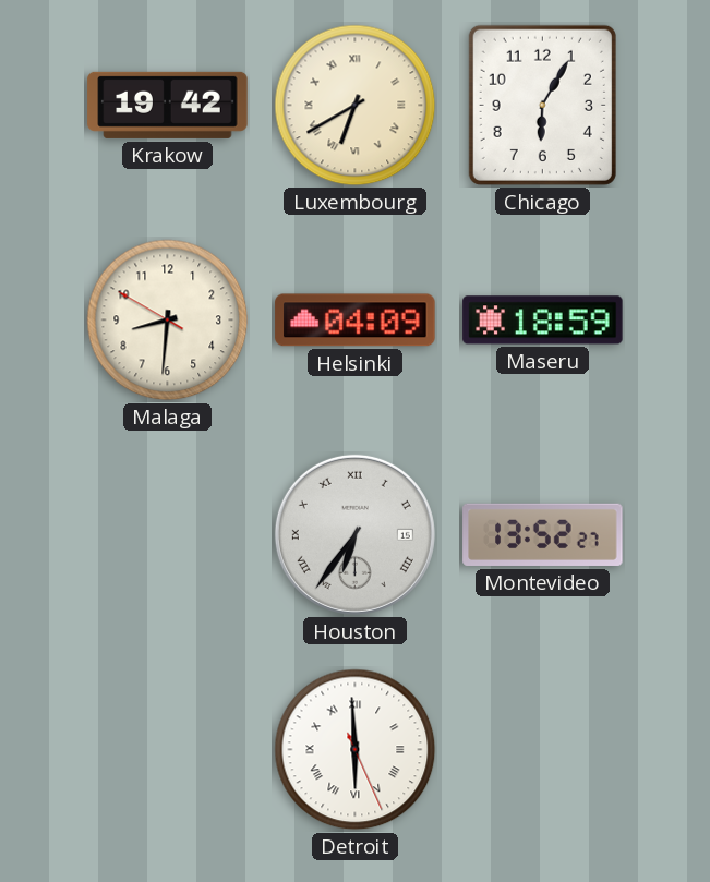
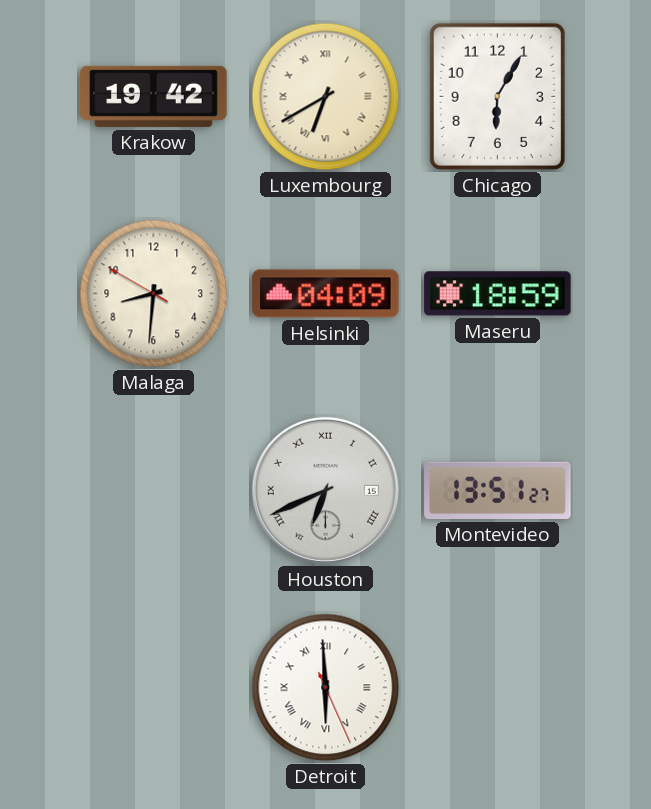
Houston: 6:36 -> 6:41
Montevideo: 13:52 -> 13:51
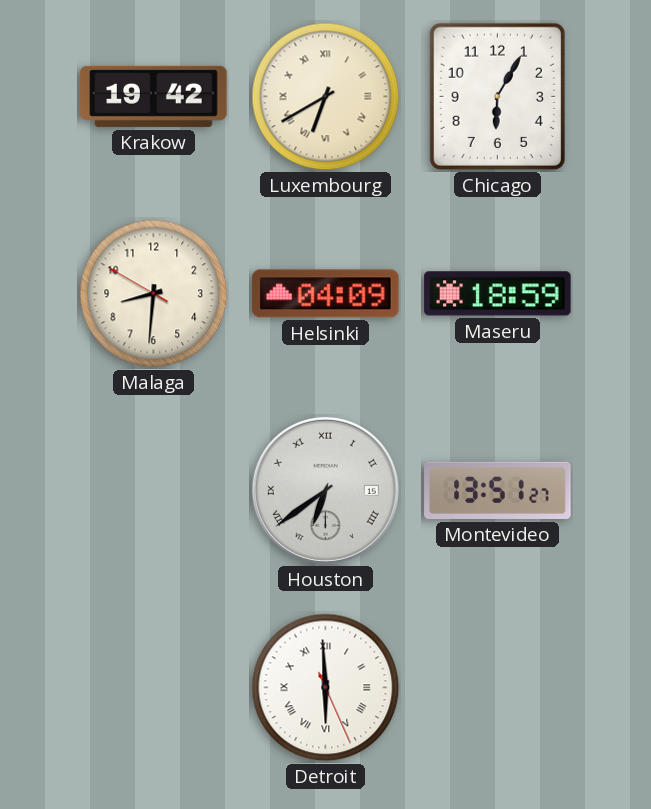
Houston: 6:41 -> 6:39
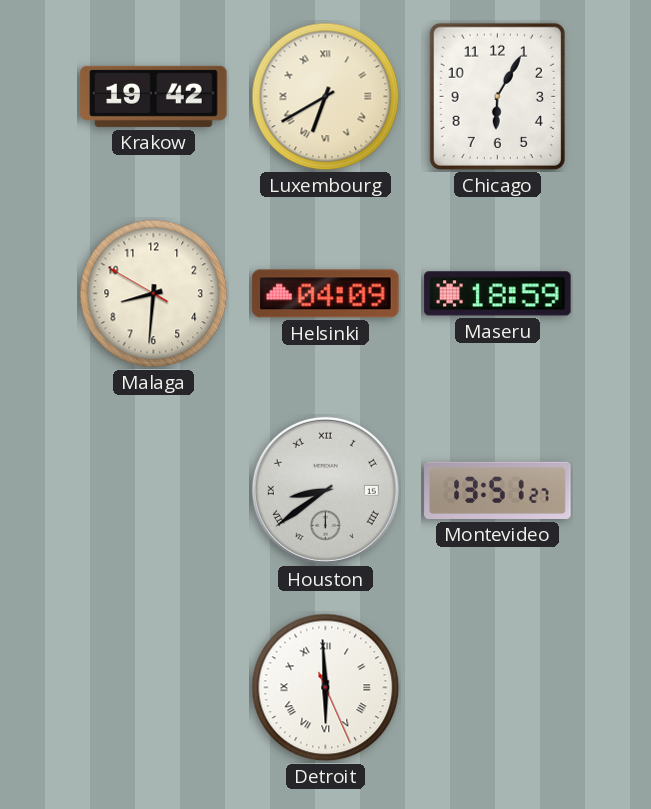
Houston: 6:39 -> 8:39
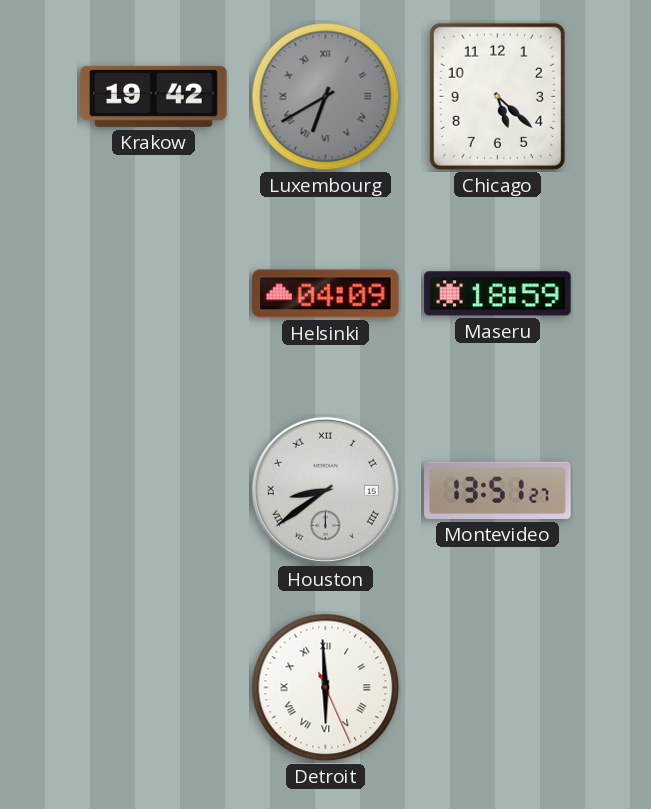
Luxembourg dial: cream -> grey
Chicago: 6:05 -> 5:22
Malaga: 8:30 -> none
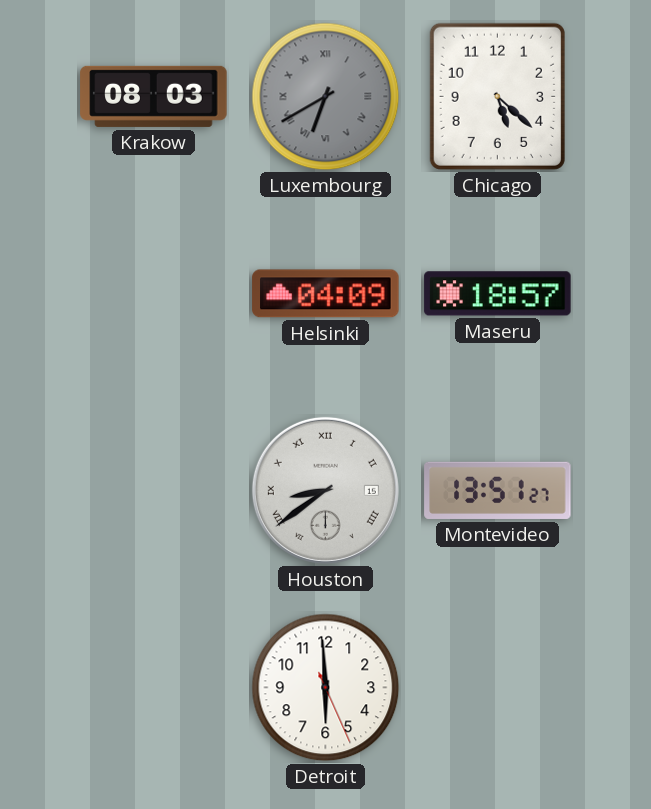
Krakow: 19:42 -> 08:03
Maseru: 18:59 -> 18:57
Detroit numerals: Roman -> Arabic
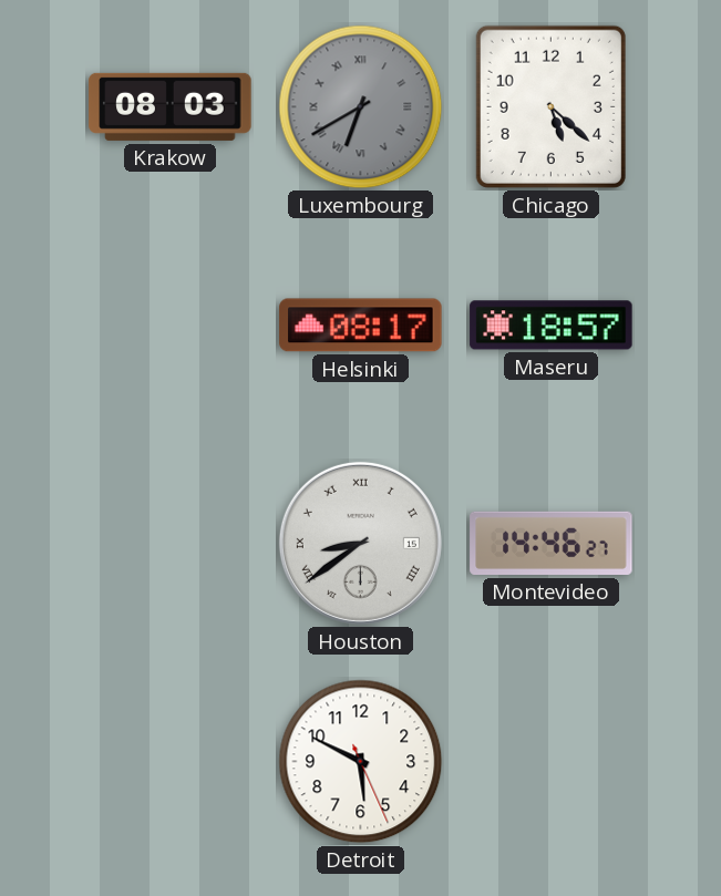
Helsinki: 04:09 -> 08:17
Montevideo: 13:51 -> 14:46
Detroit: 5:59 -> 5:49
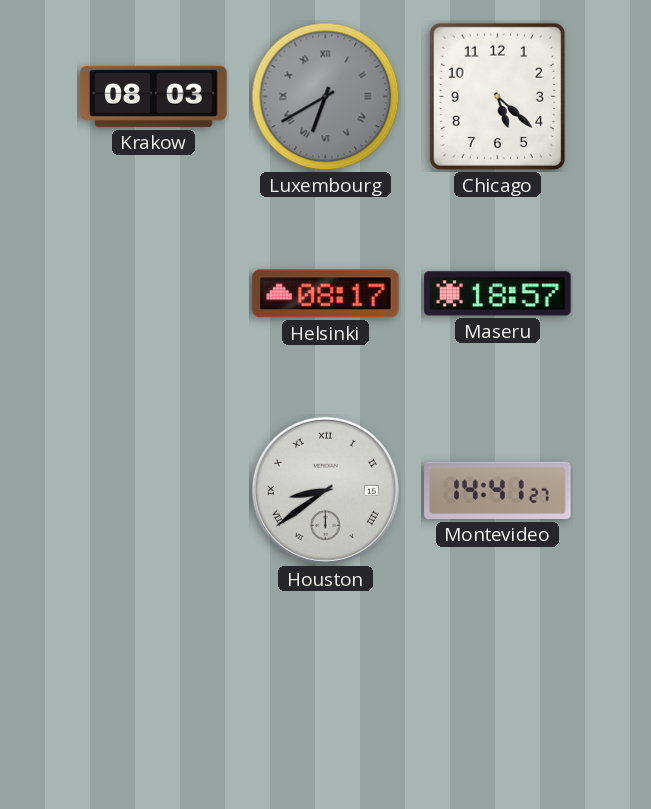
Montevideo: 14:46 -> 14:41
Detroit: 5:49 -> none
